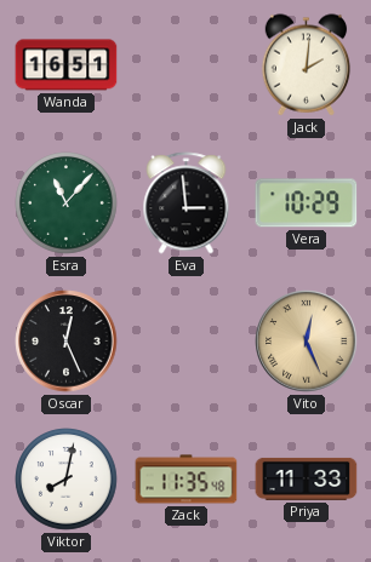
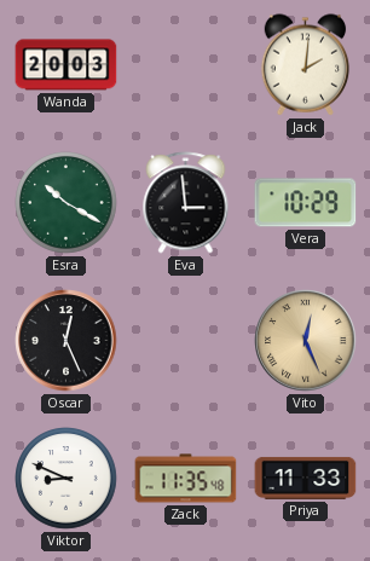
Wanda: 16:51 -> 20:03
Esra: 11:07 -> 10:20
Viktor: 8:02 -> 8:49
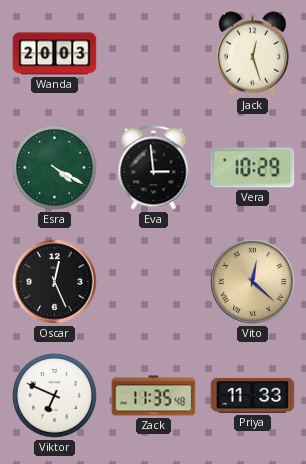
Jack: 2:01 -> 12:27
Esra: 10:20 -> 4:20
Vito: 12:26 -> 12:22
Viktor: 8:49 -> 6:49
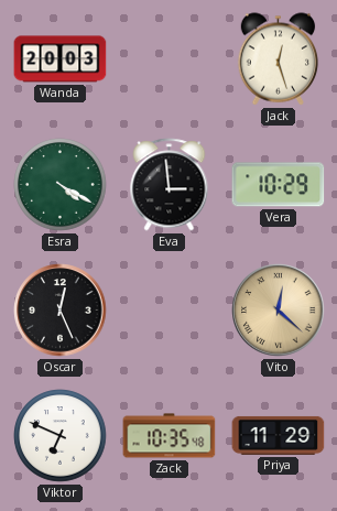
Zack: 11:35 -> 10:35
Priya: 11:33 -> 11:29
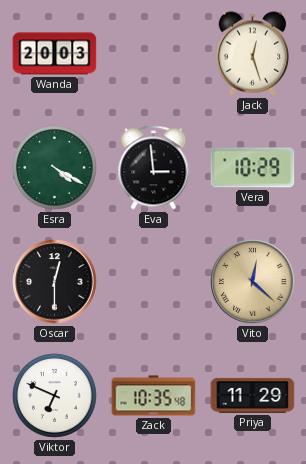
Oscar: 12:26 -> 12:30
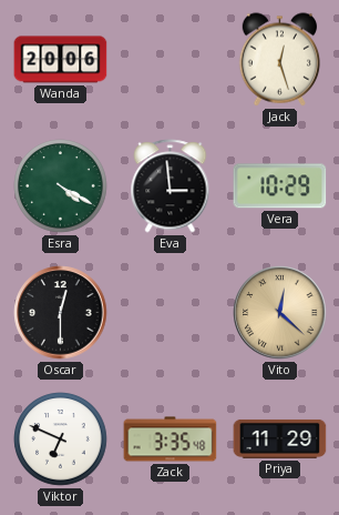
Wanda: 20:03 -> 20:06
Zack: 10:35 -> 3:35
